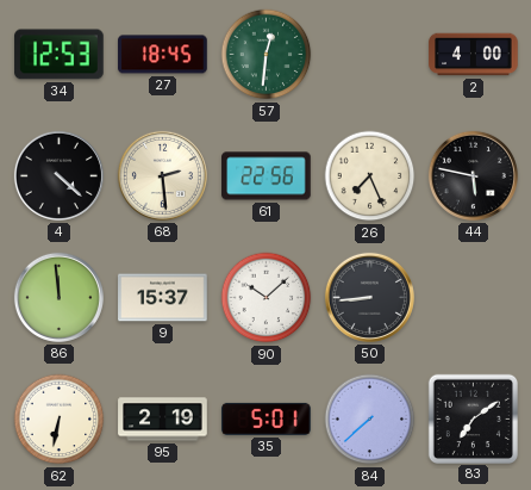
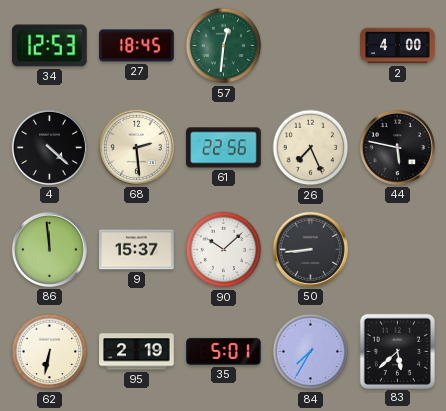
84: 7:38 -> 7:35
83: 7:09 -> 5:38
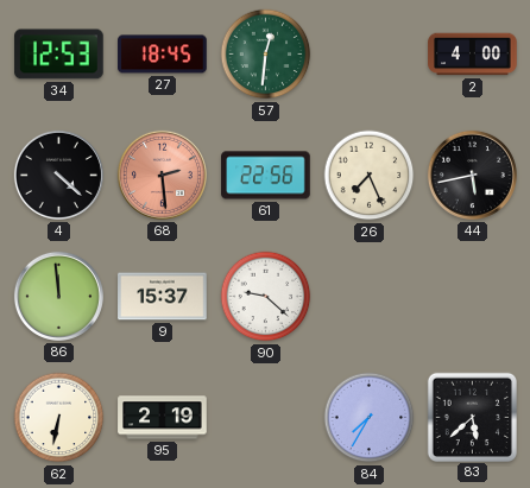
68 dial: cream -> salmon
44: 5:47 -> 5:43
90: 10:08 -> 9:22
50: 8:44 -> none
35: 5:01 -> none
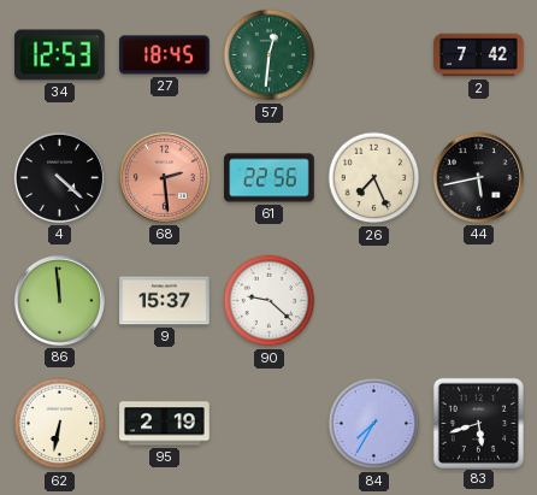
2: 4:00 -> 7:42
83: 5:38 -> 5:42
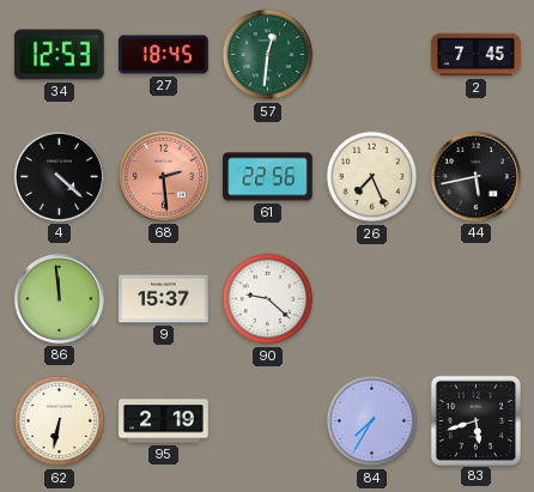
2: 7:42 -> 7:45
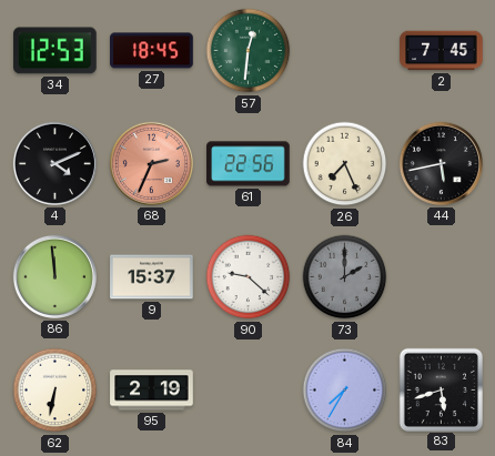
4: 4:22 -> 4:11
68: 2:29 -> 2:34
73: none -> 2:00
